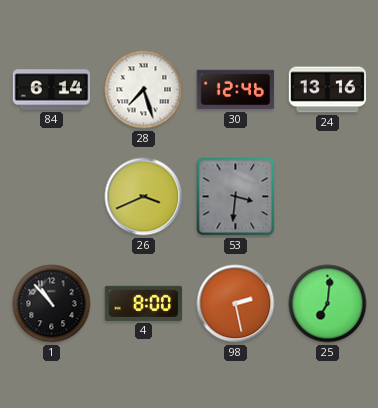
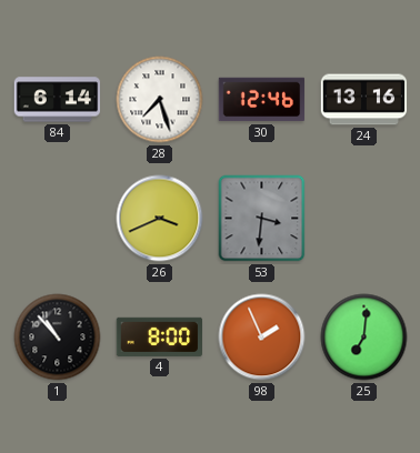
98: 2:28 -> 1:56
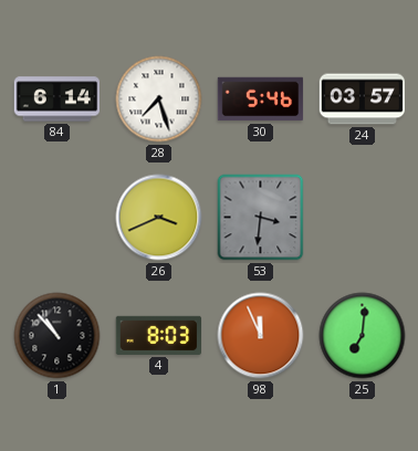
30: 12:46 -> 5:46
24: 13:16 -> 03:57
4: 8:00 -> 8:03
98: 1:56 -> 11:56
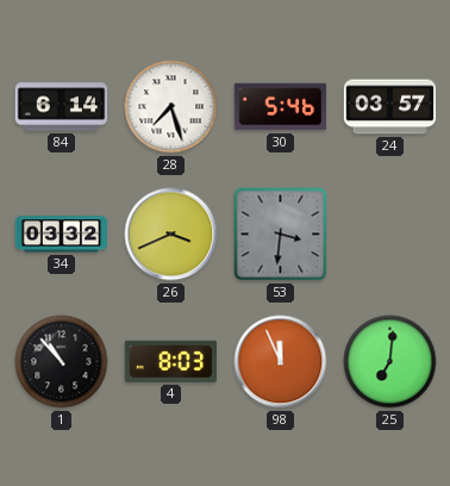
34: none -> 03:32
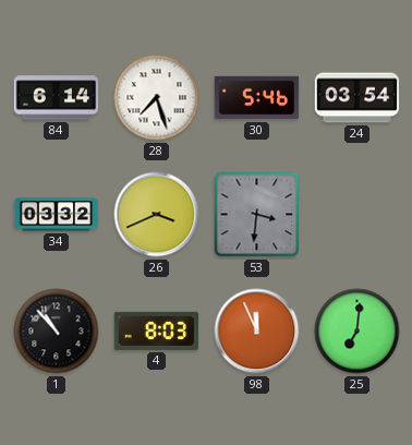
24: 03:57 -> 03:54
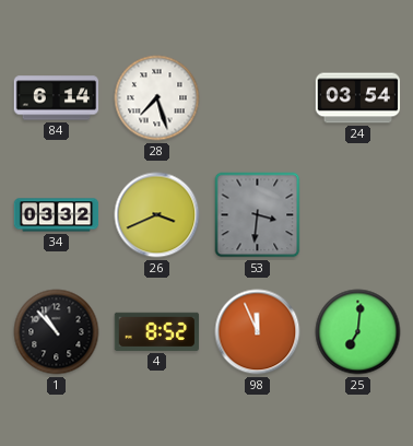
30: 5:46 -> none
4: 8:03 -> 8:52
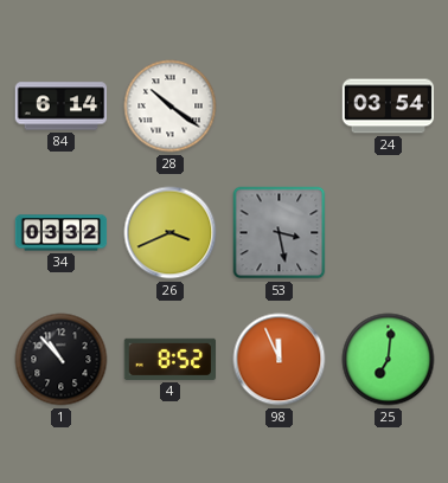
28: 7:27 -> 10:21
53: 3:31 -> 3:28
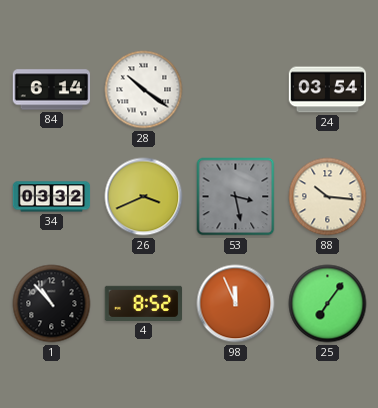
88: none -> 10:16
25: 7:01 -> 7:06
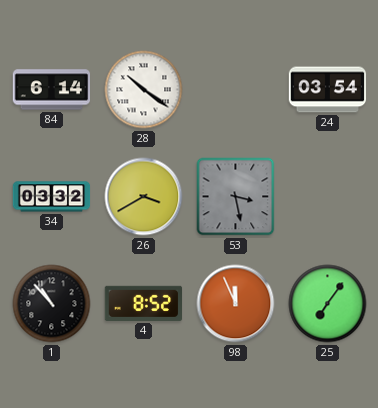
26: 3:41 -> 3:40
88: 10:16 -> none
